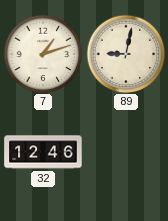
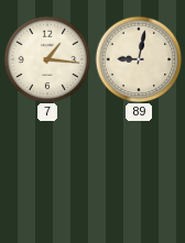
7: 1:12 -> 1:16
32: 12:46 -> none
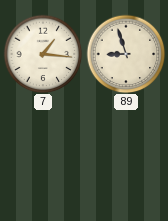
89: 9:02 -> 8:57
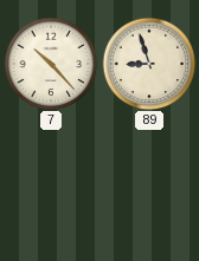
7: 1:16 -> 10:23
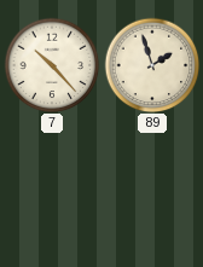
89: 8:57 -> 1:57
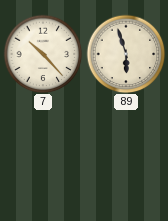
89: 1:57 -> 5:57
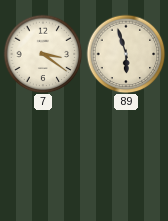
7: 10:23 -> 3:21
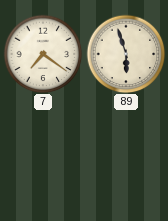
7: 3:21 -> 7:21
